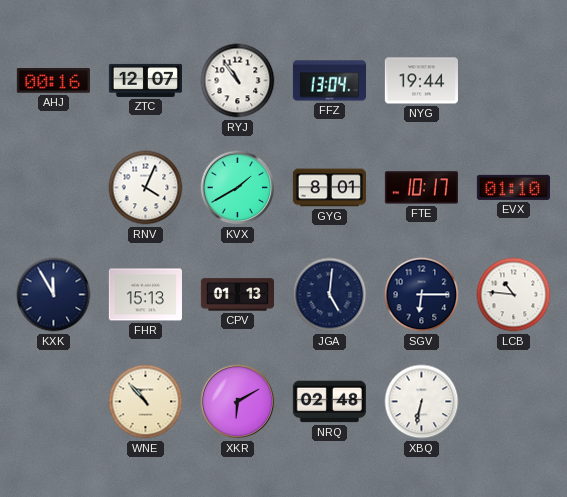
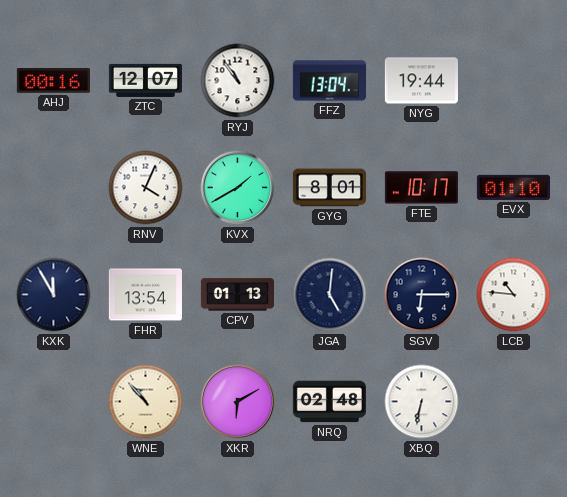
FHR: 15:13 -> 13:54
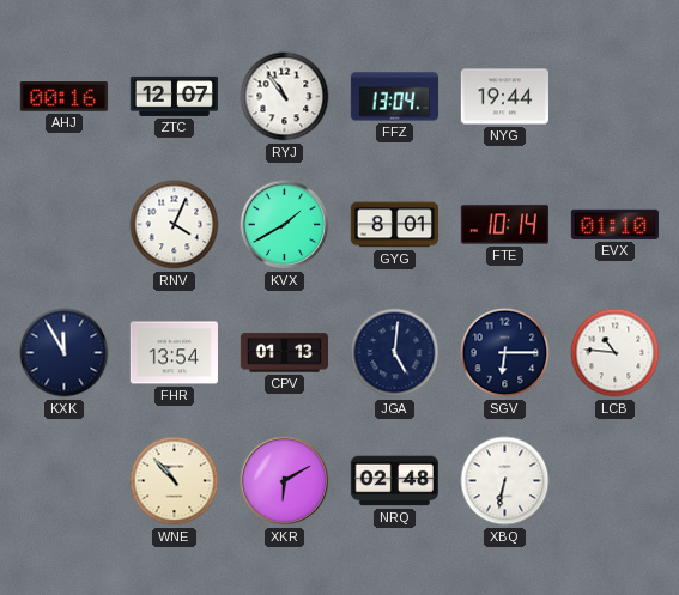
FTE: 10:17 -> 10:14
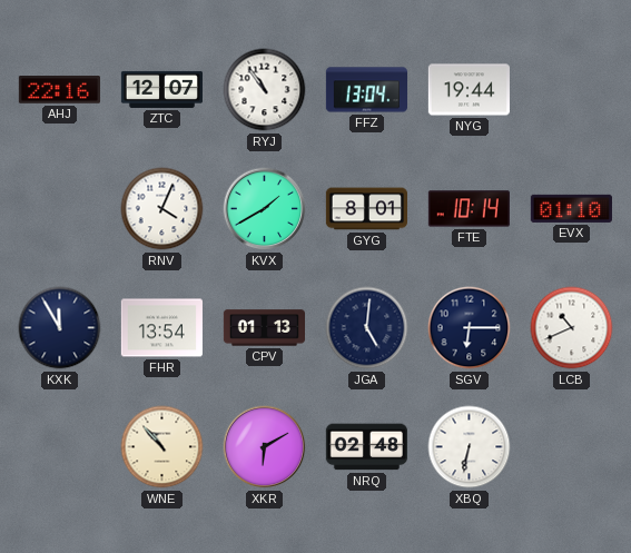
AHJ: 00:16 -> 22:16
LCB: 10:46 -> 10:41
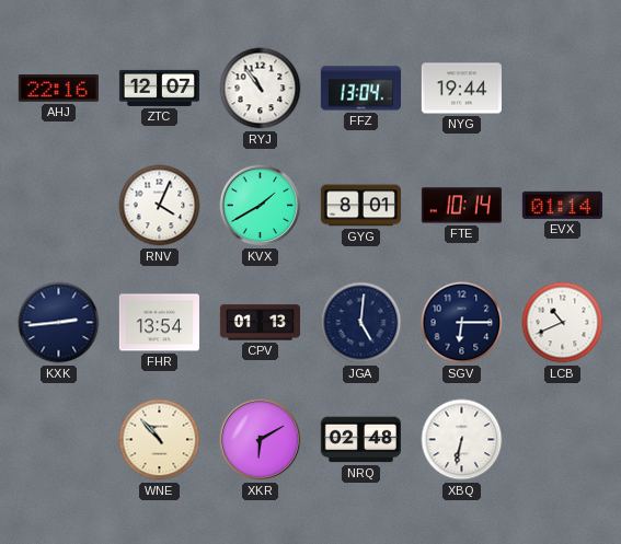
EVX: 01:10 -> 01:14
KXK: 11:55 -> 2:44
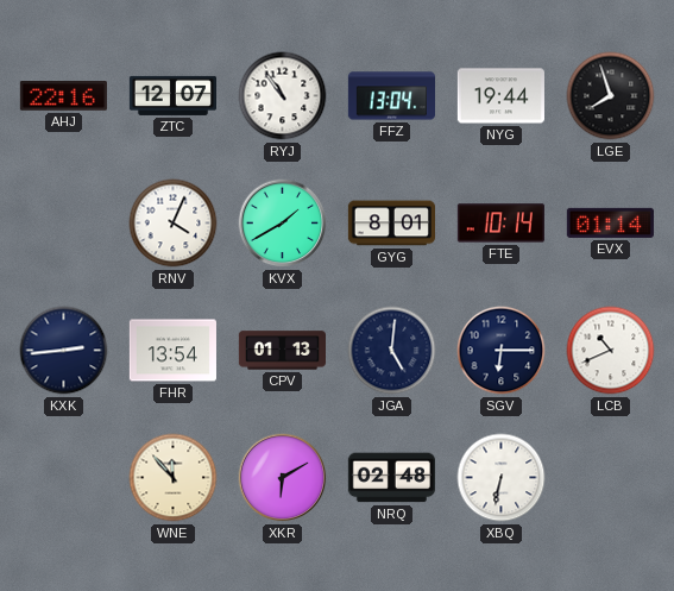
LGE: none -> 7:57
WNE: 10:53 -> 11:53
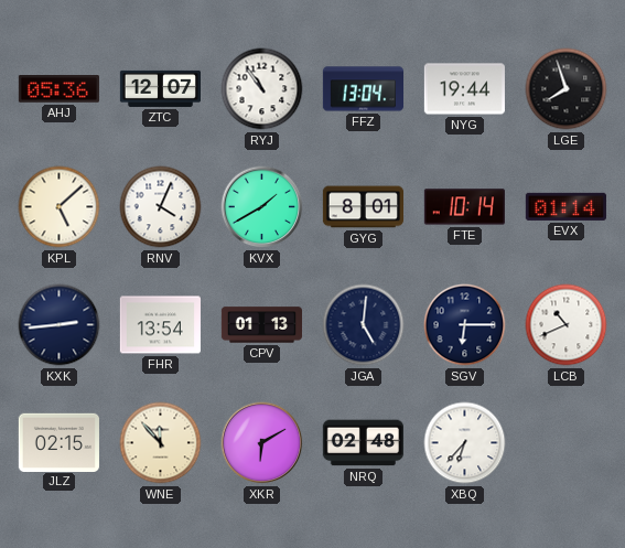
AHJ: 22:16 -> 05:36
KPL: none -> 5:08
JLZ: none -> 02:15
XBQ: 6:32 -> 6:37
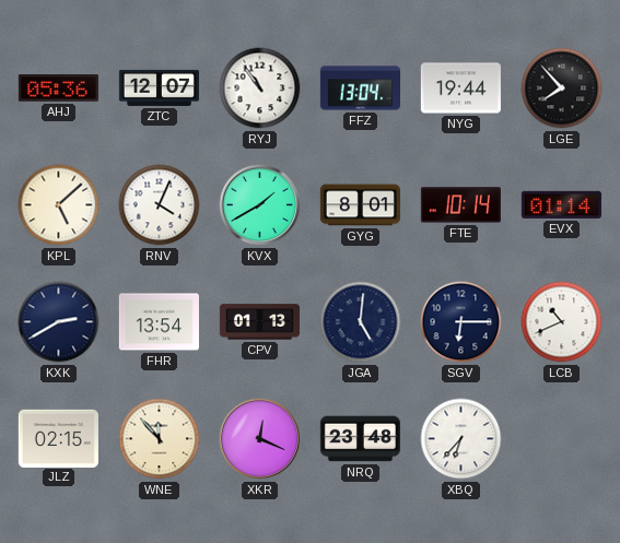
LGE: 7:57 -> 7:53
KXK: 2:44 -> 2:40
XKR: 6:10 -> 12:19
NRQ: 02:48 -> 23:48
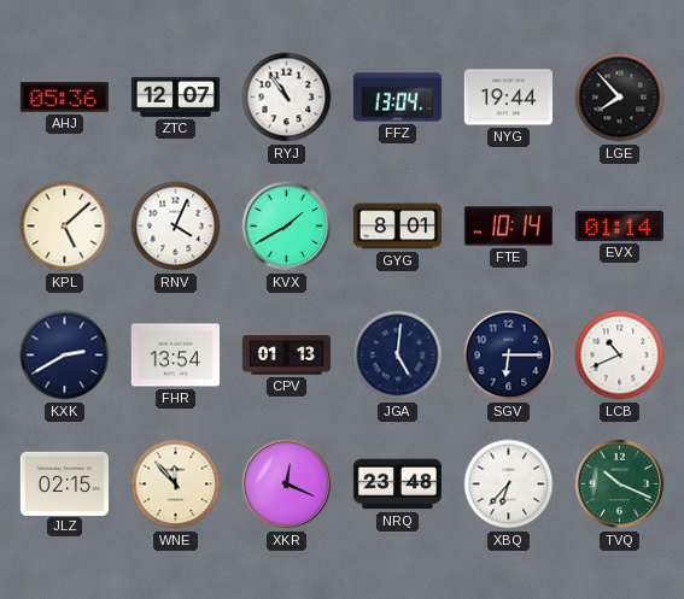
TVQ: none -> 10:19
